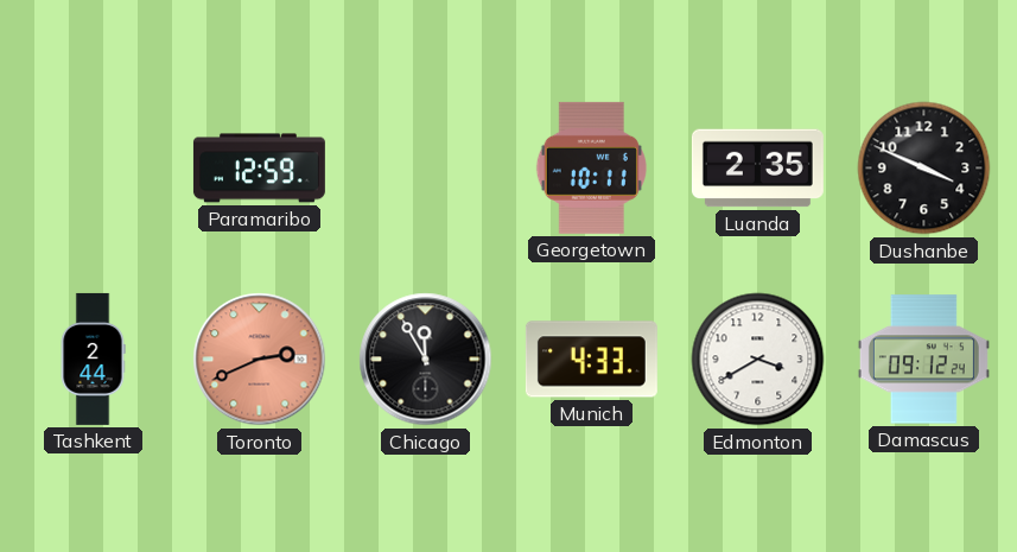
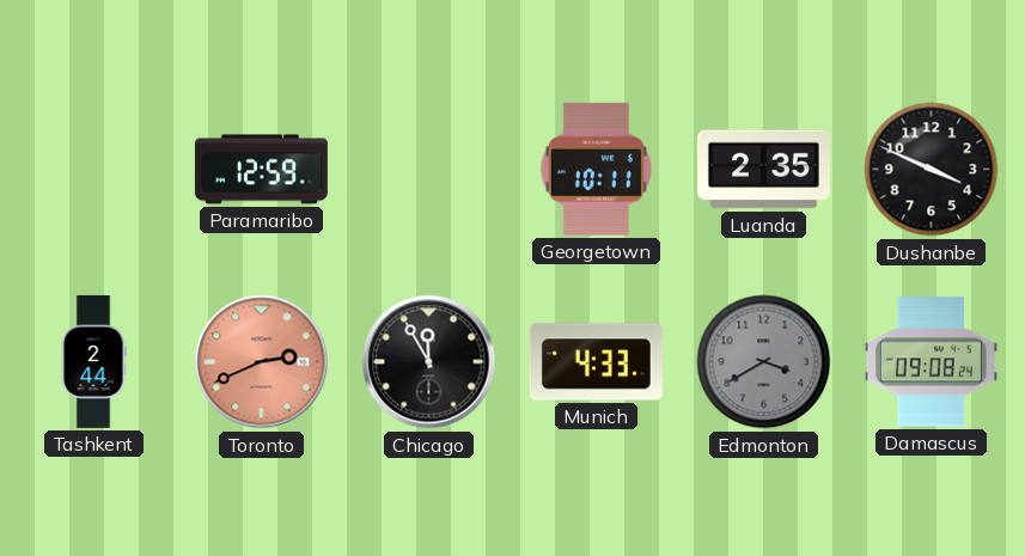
Edmonton dial: white -> grey
Damascus: 09:12 -> 09:08
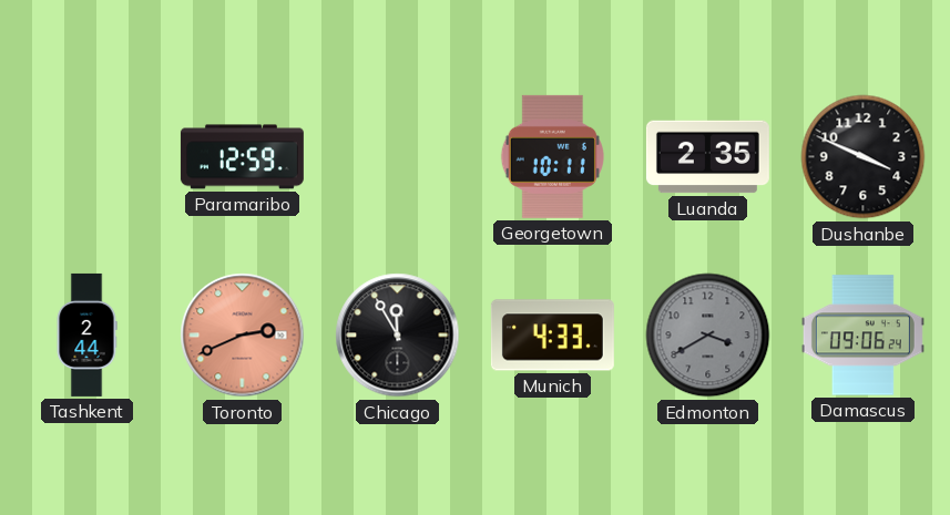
Damascus: 09:08 -> 09:06
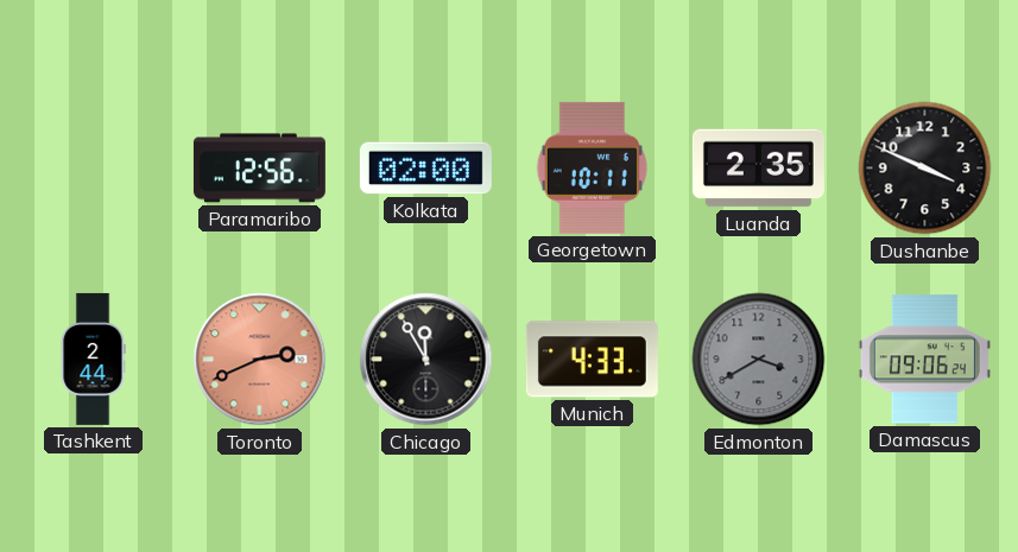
Paramaribo: 12:59 -> 12:56
Kolkata: none -> 02:00
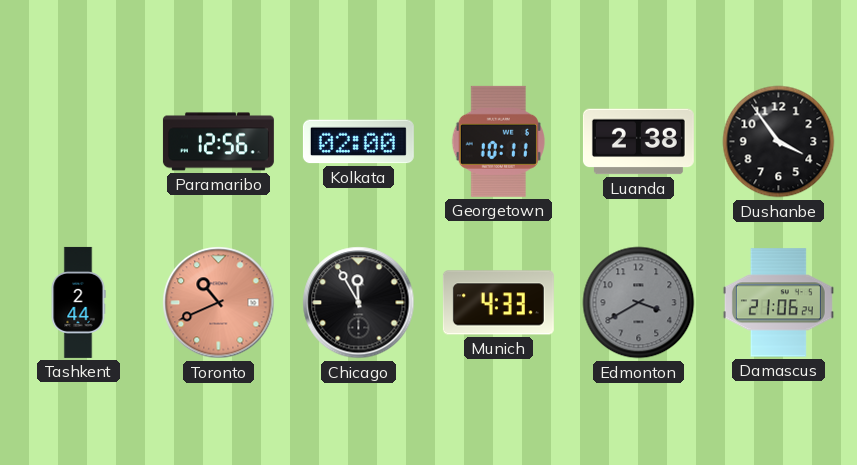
Luanda: 2:35 -> 2:38
Dushanbe: 3:49 -> 3:54
Toronto: 2:41 -> 10:41
Damascus: 09:06 -> 21:06
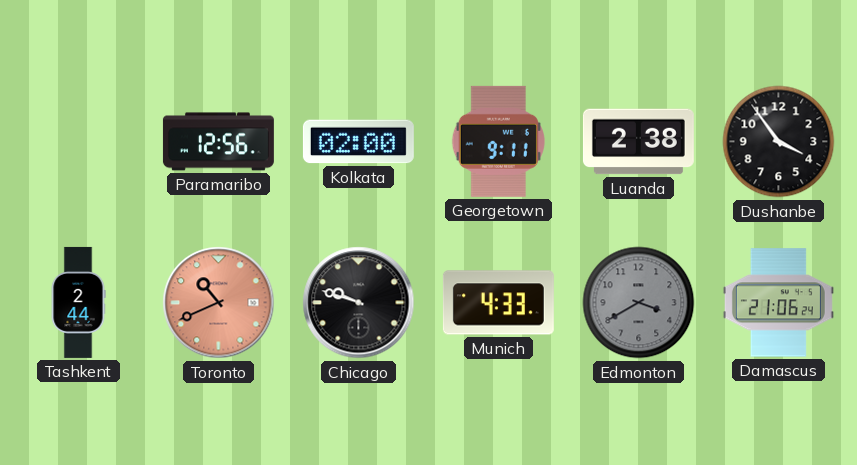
Georgetown: 10:11 -> 9:11
Chicago: 11:55 -> 9:48
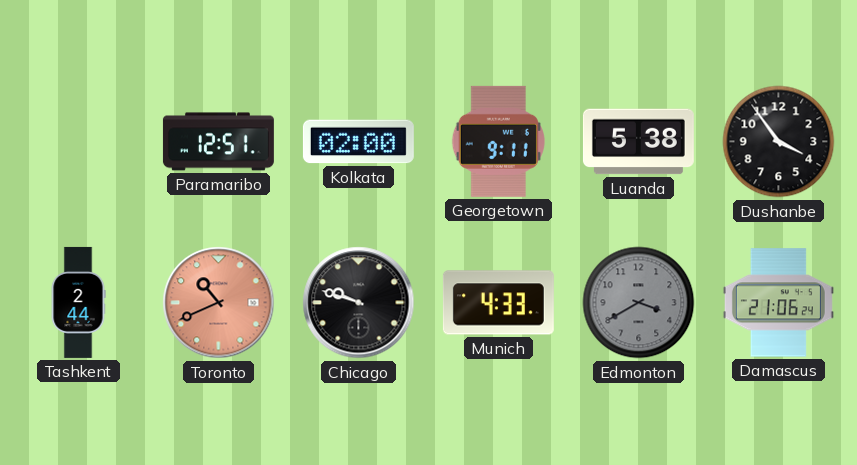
Paramaribo: 12:56 -> 12:51
Luanda: 2:38 -> 5:38
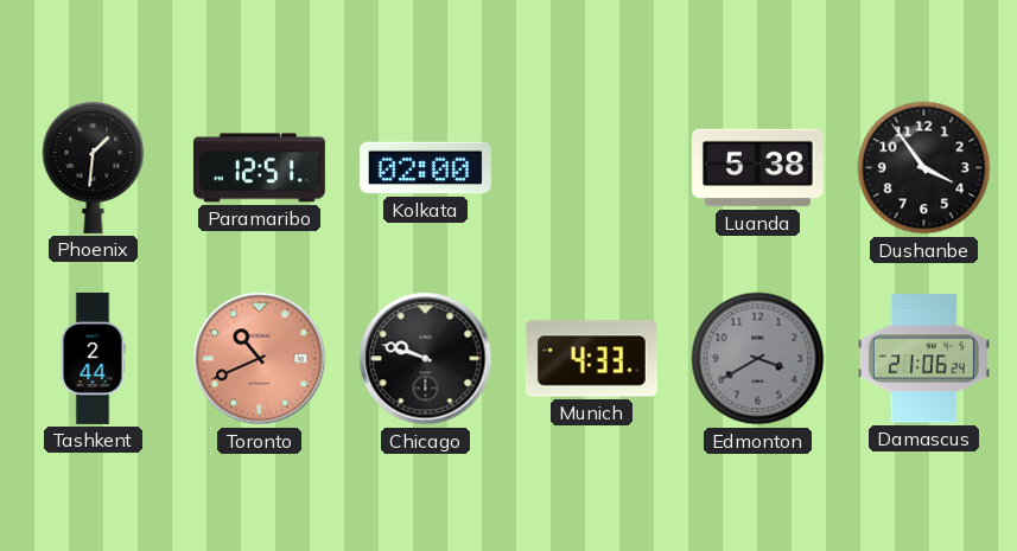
Phoenix: none -> 1:31
Georgetown: 9:11 -> none
